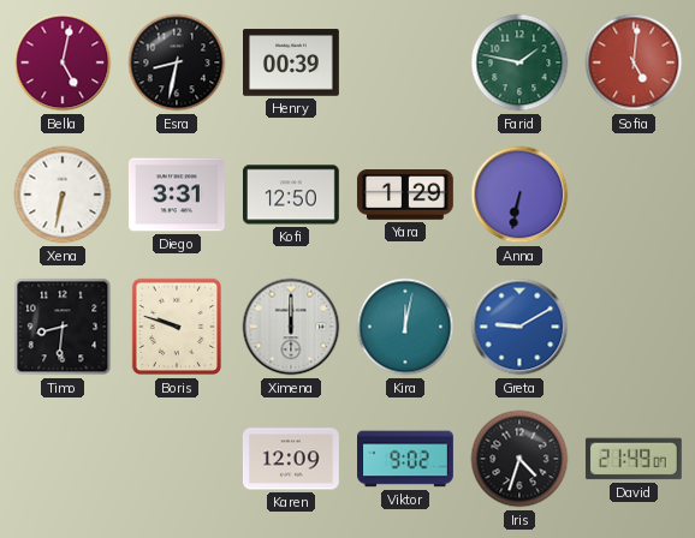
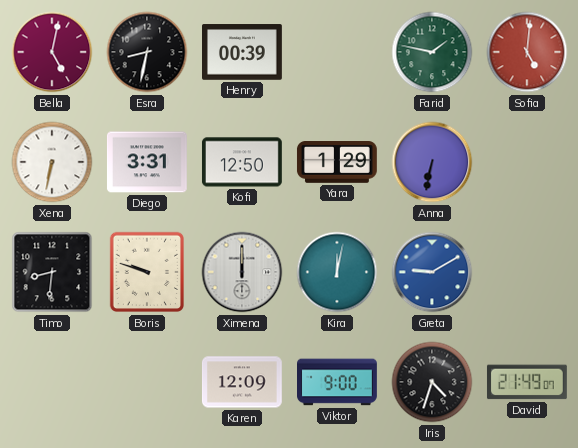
Viktor: 9:02 -> 9:00
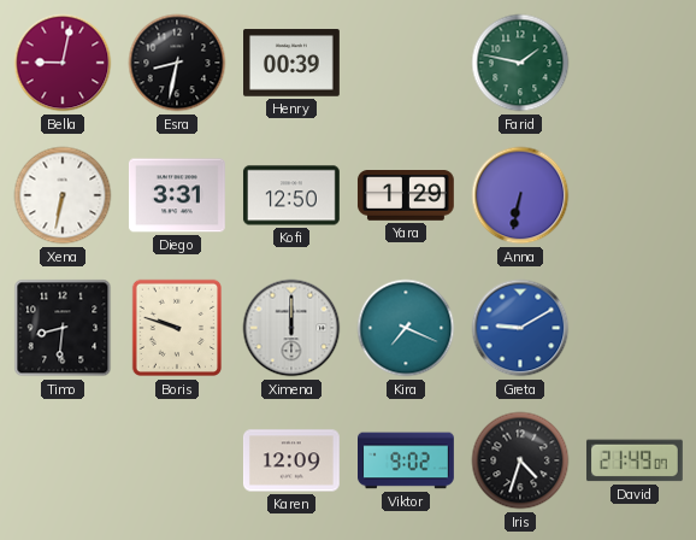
Bella: 5:02 -> 9:02
Sofia: 5:01 -> none
Kira: 12:02 -> 7:19
Viktor: 9:00 -> 9:02
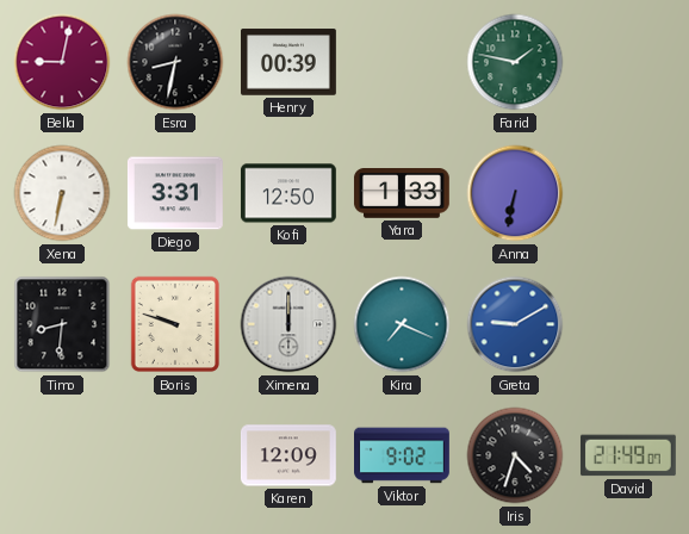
Yara: 1:29 -> 1:33
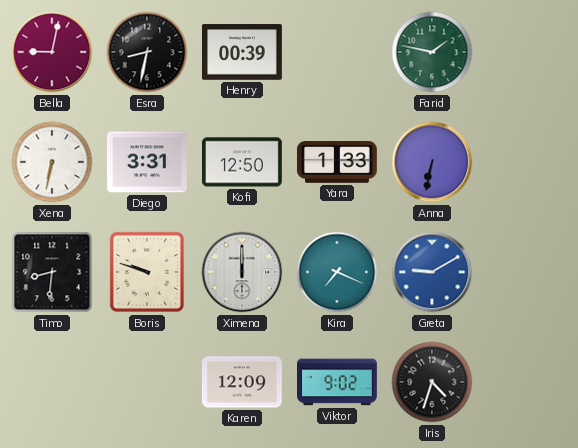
David: 21:49 -> none
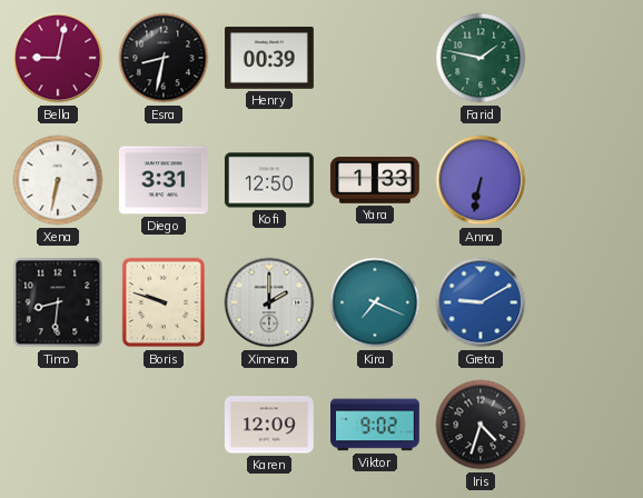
Ximena: 12:00 -> 2:00
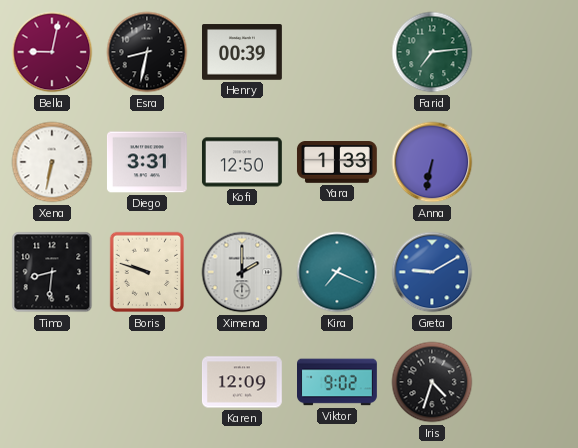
Farid: 1:47 -> 7:14
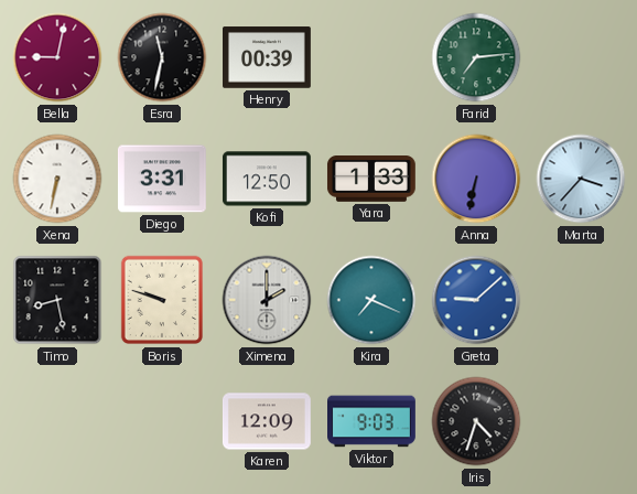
Esra: 8:32 -> 11:32
Marta: none -> 3:37
Timo: 8:31 -> 8:28
Greta: 9:10 -> 9:08
Viktor: 9:02 -> 9:03
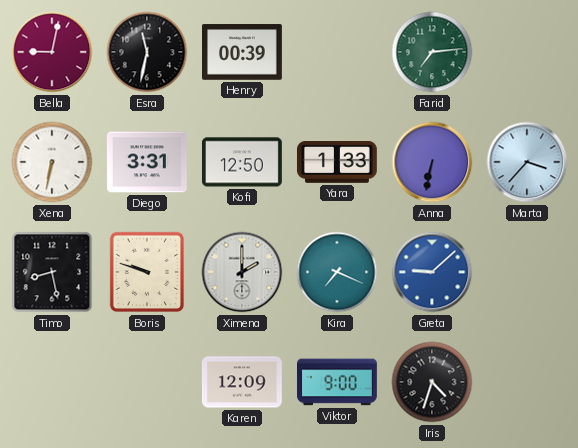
Viktor: 9:03 -> 9:00
